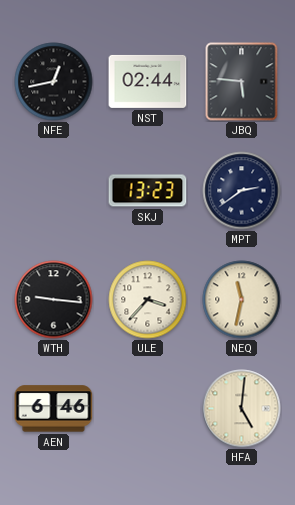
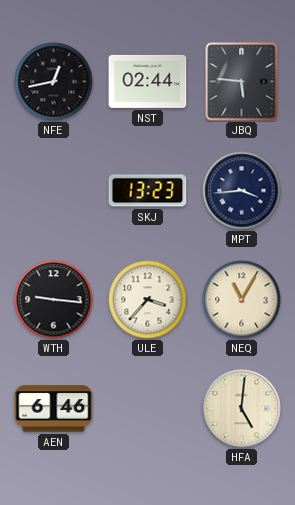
MPT: 2:39 -> 3:44
NEQ: 11:32 -> 11:05
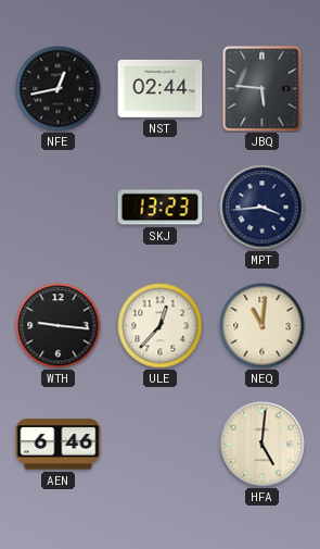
ULE: 3:37 -> 12:37
NEQ: 11:05 -> 11:01
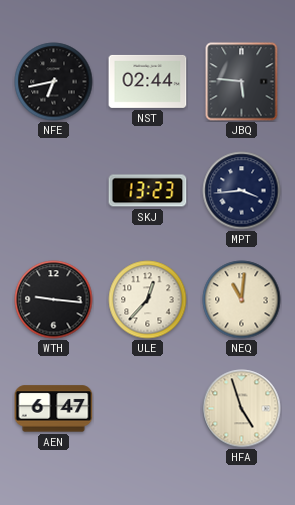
NFE: 12:43 -> 6:43
AEN: 6:46 -> 6:47
HFA: 5:01 -> 4:57
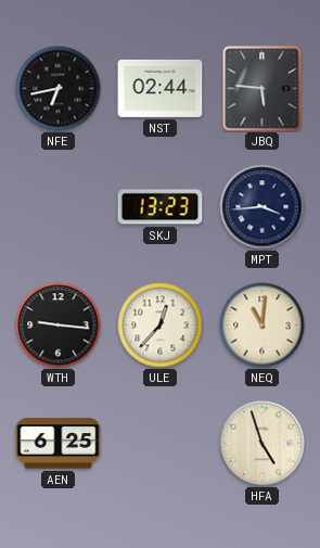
AEN: 6:47 -> 6:25
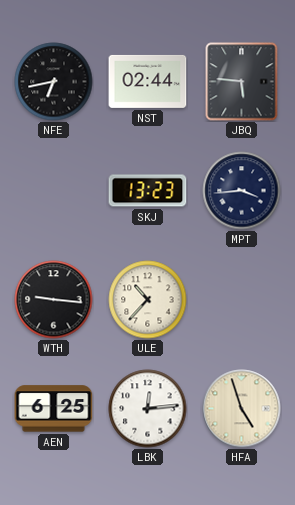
ULE: 12:37 -> 10:37
NEQ: 11:01 -> none
LBK: none -> 12:14
